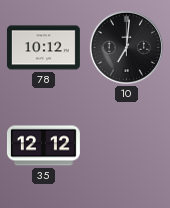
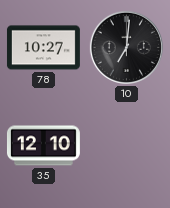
78: 10:12 -> 10:27
35: 12:12 -> 12:10
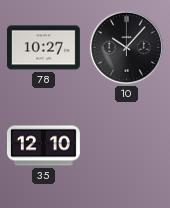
10: 7:01 -> 10:07
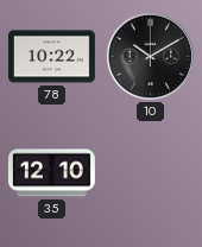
78: 10:27 -> 10:22
10: 10:07 -> 10:10
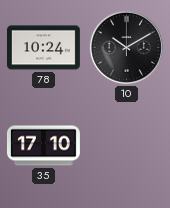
78: 10:22 -> 10:24
35: 12:10 -> 17:10
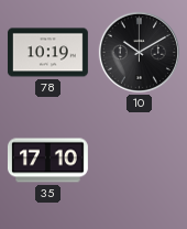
78: 10:24 -> 10:19
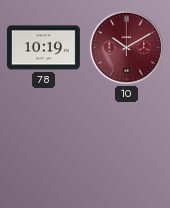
10 dial: black -> burgundy
35: 17:10 -> none
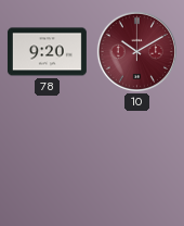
78: 10:19 -> 9:20
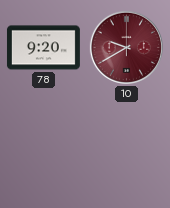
10: 10:10 -> 9:40
